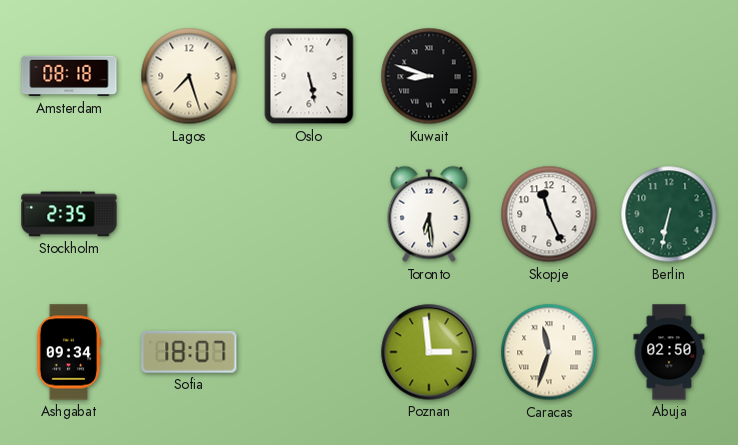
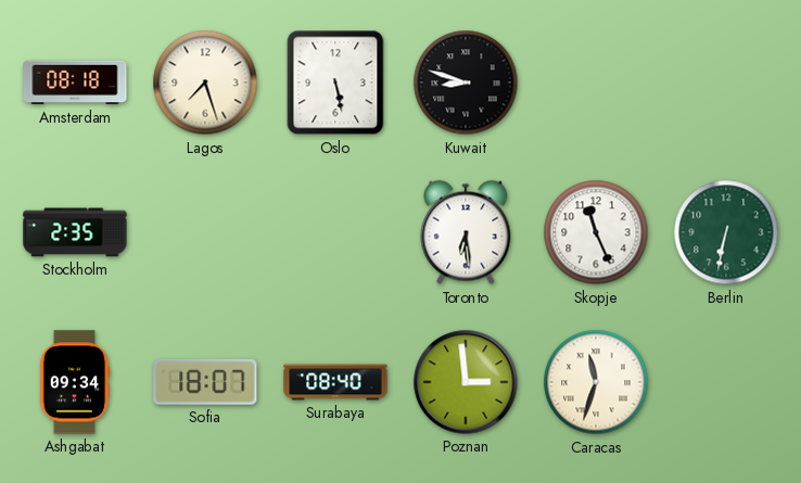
Surabaya: none -> 08:40
Abuja: 02:50 -> none
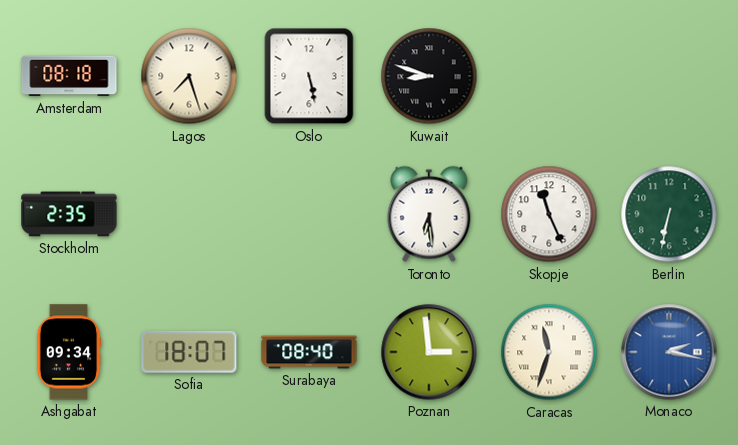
Monaco: none -> 2:17
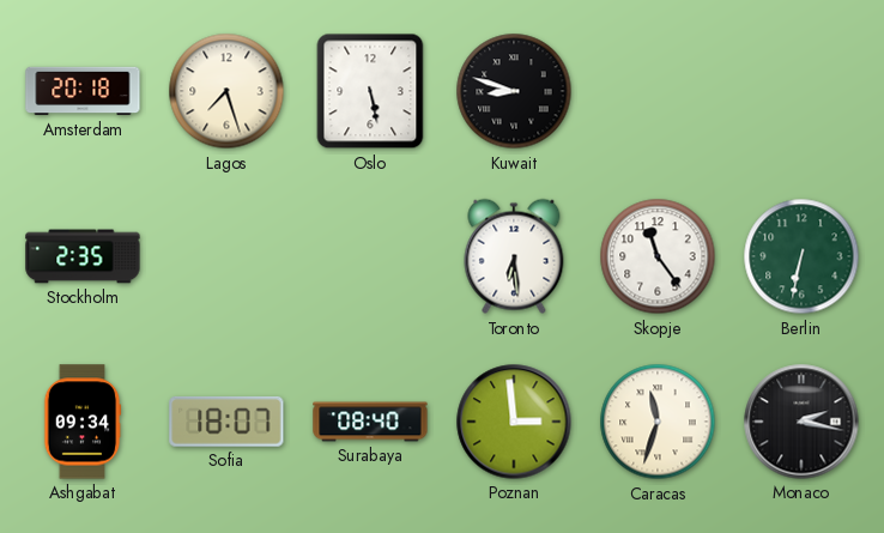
Amsterdam: 08:18 -> 20:18
Skopje: 11:26 -> 11:24
Monaco dial: blue -> black
